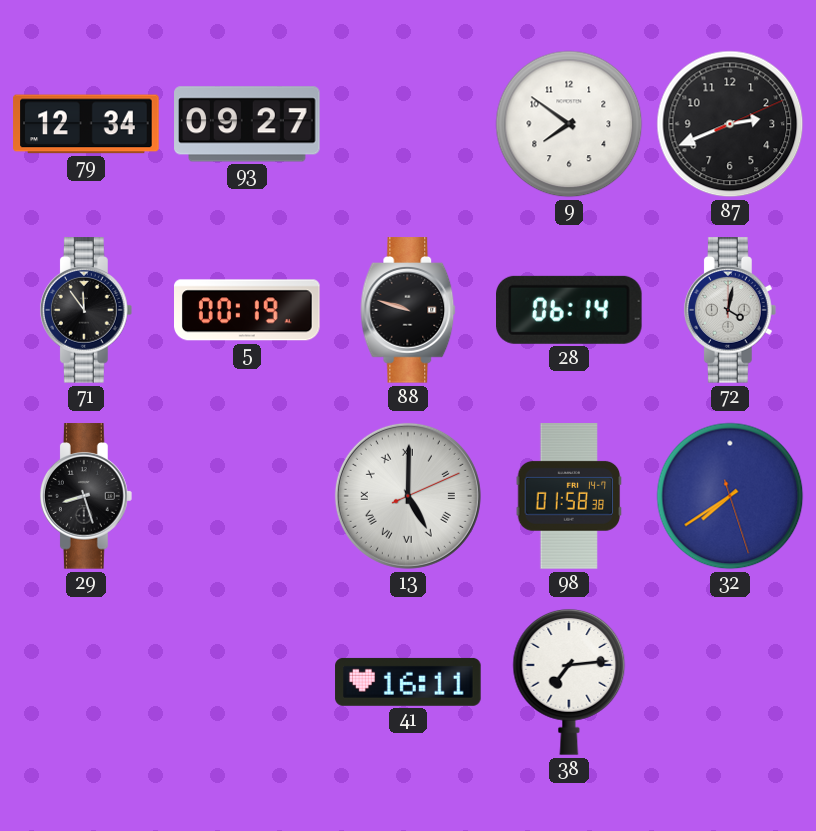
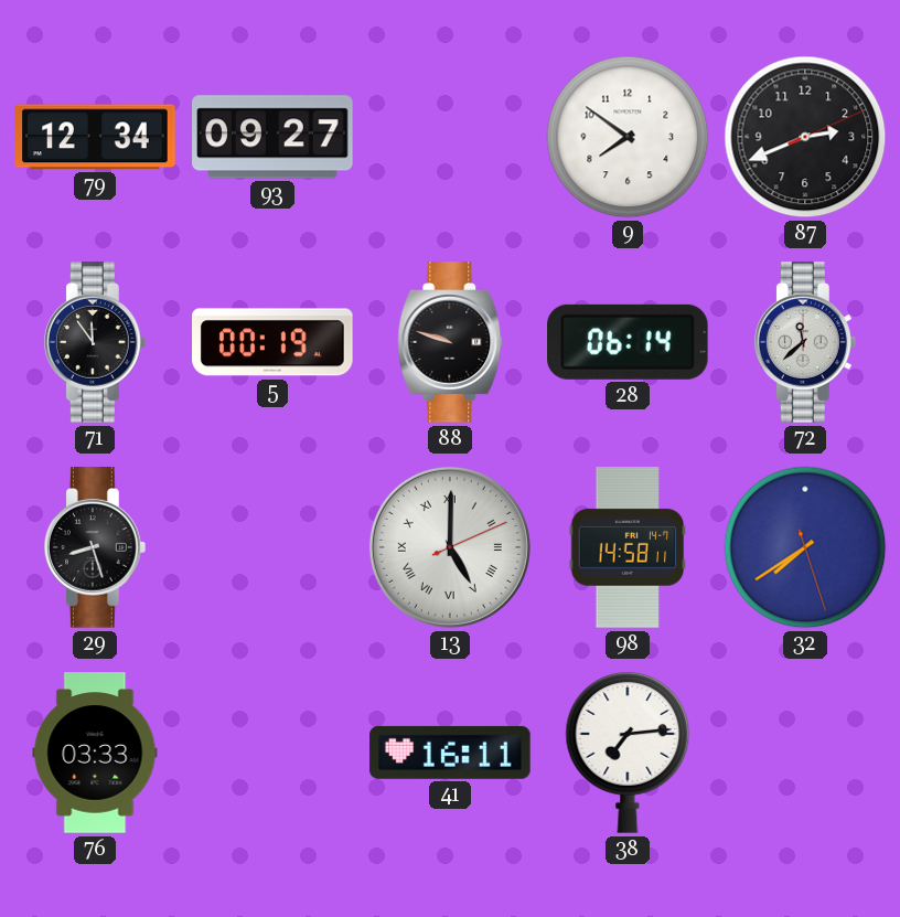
72: 4:02 -> 11:38
98: 01:58 -> 14:58
76: none -> 03:33
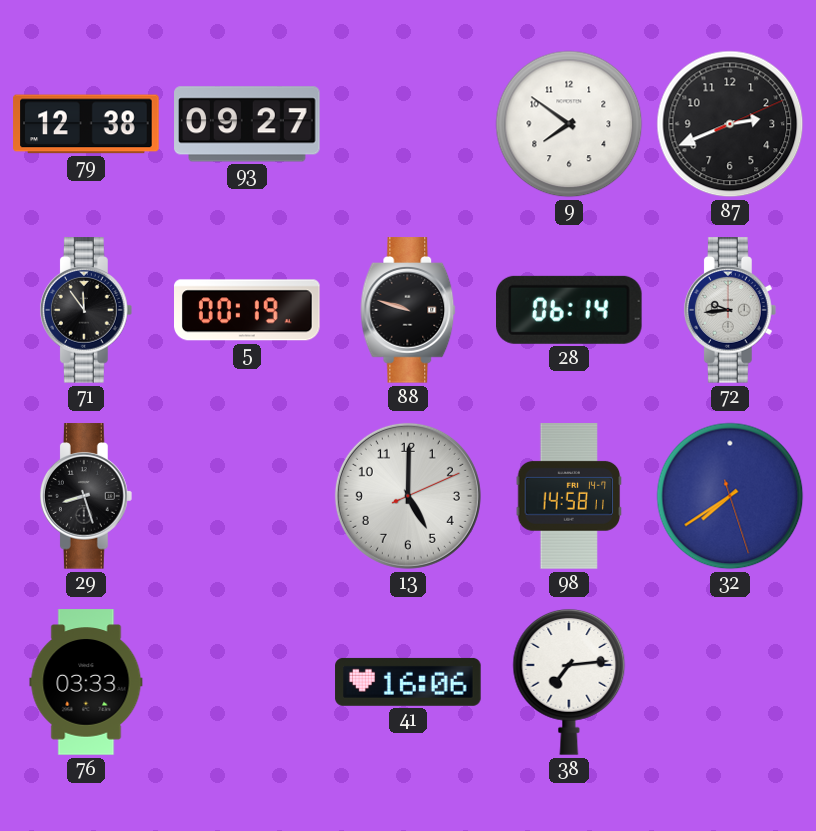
79: 12:34 -> 12:38
72: 11:38 -> 9:44
13 numerals: Roman -> Arabic
41: 16:11 -> 16:06
